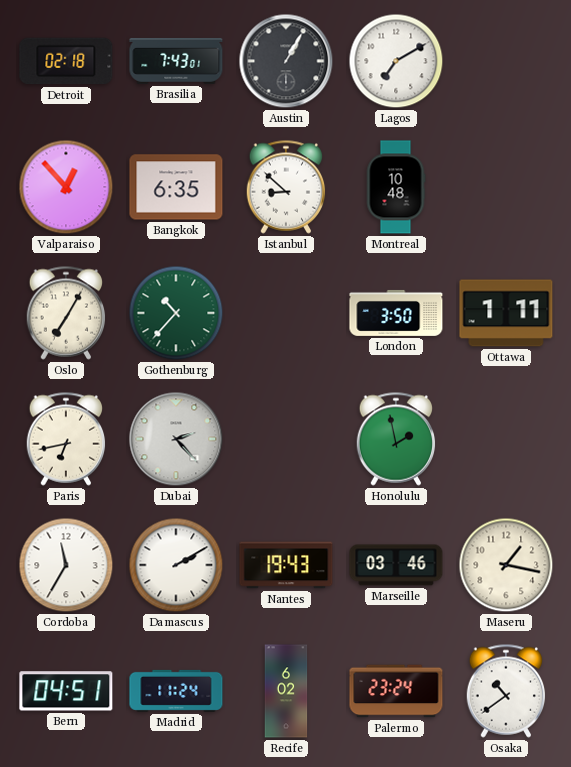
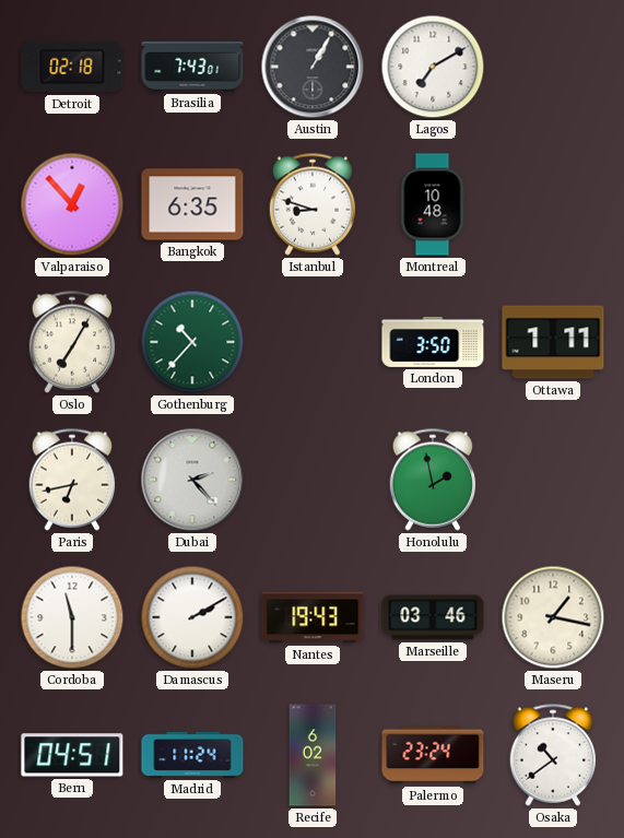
Istanbul: 8:52 -> 8:48
Cordoba: 11:35 -> 11:30
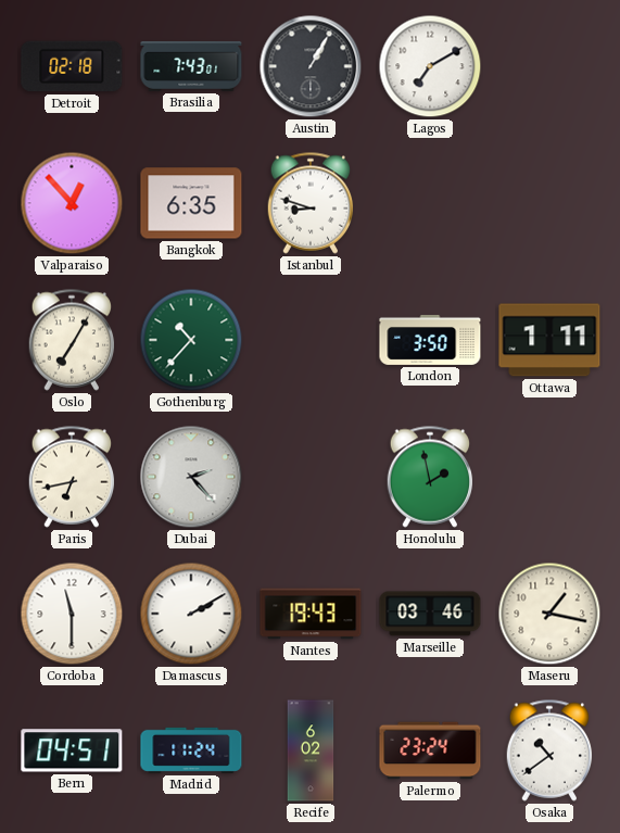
Montreal: 10:48 -> none
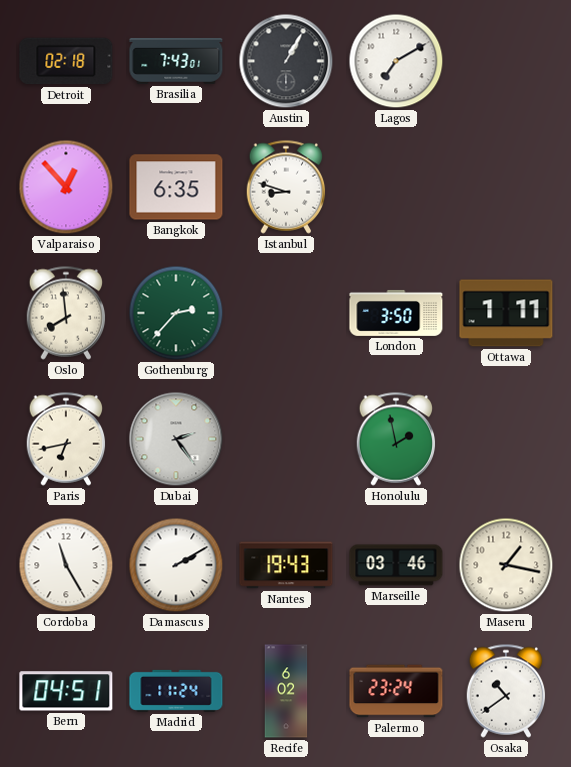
Oslo: 7:05 -> 7:59
Gothenburg: 10:37 -> 2:37
Dubai: 2:23 -> 2:24
Cordoba: 11:30 -> 11:25
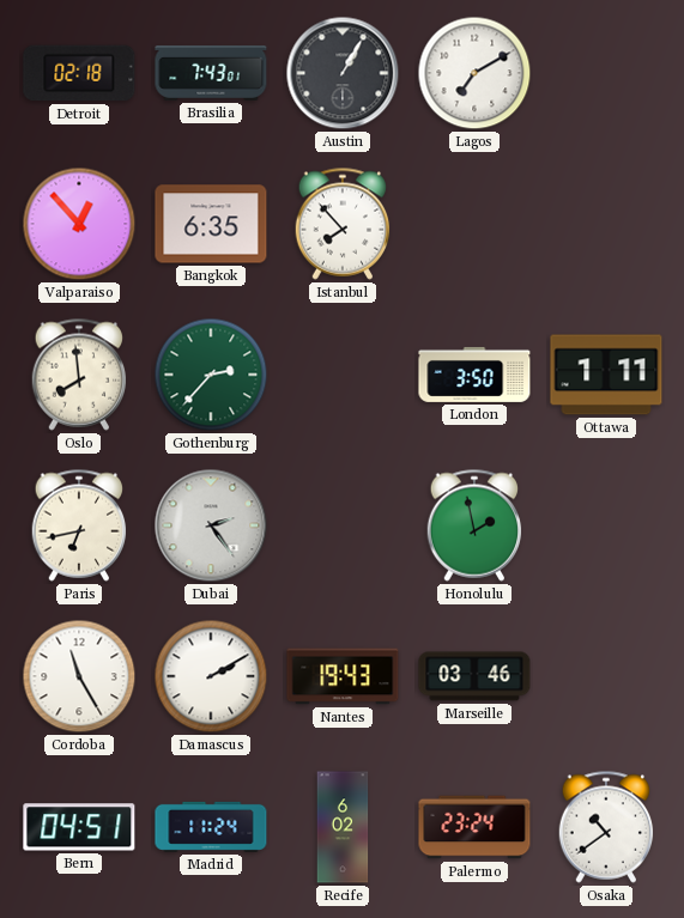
Istanbul: 8:48 -> 7:53
Maseru: 1:17 -> none
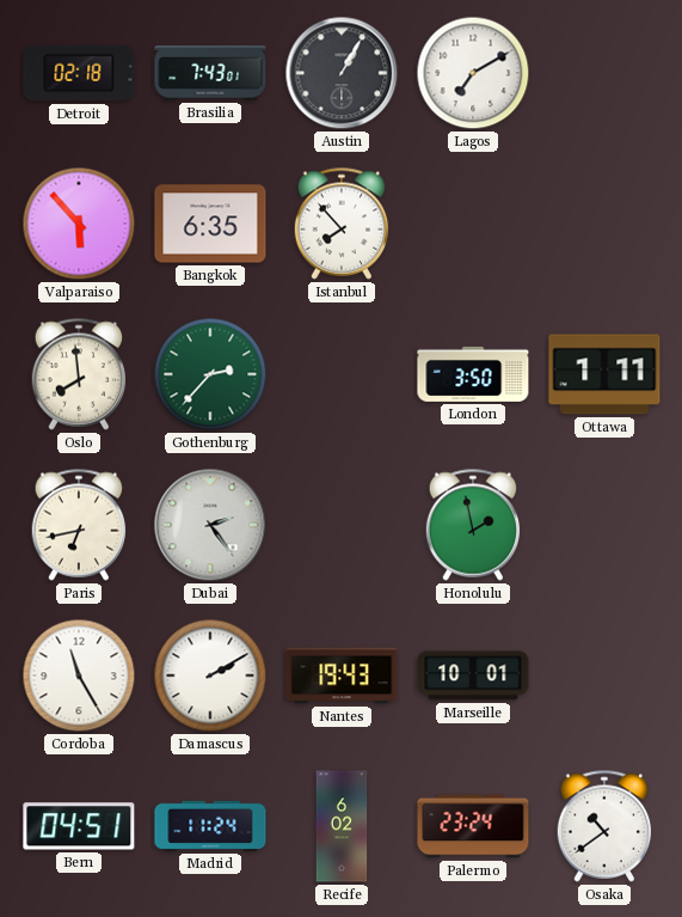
Valparaiso: 12:53 -> 5:53
Marseille: 03:46 -> 10:01
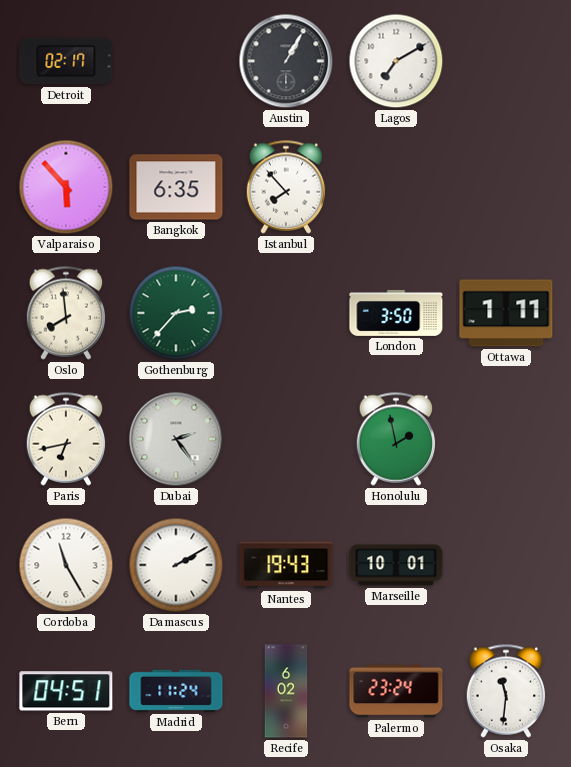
Detroit: 02:18 -> 02:17
Brasilia: 7:43 -> none
Osaka: 10:39 -> 11:31
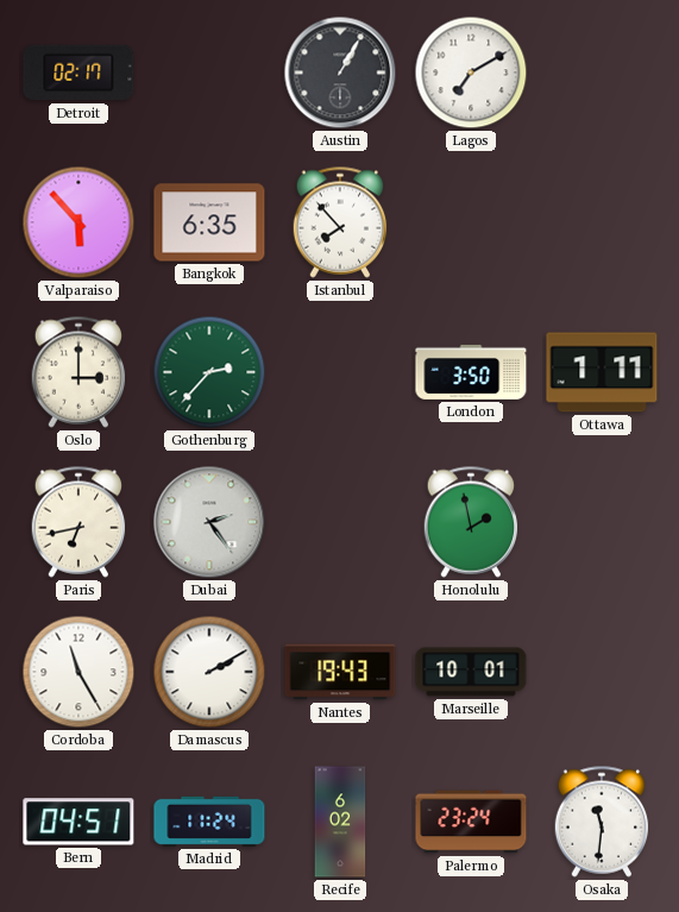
Oslo: 7:59 -> 3:00
